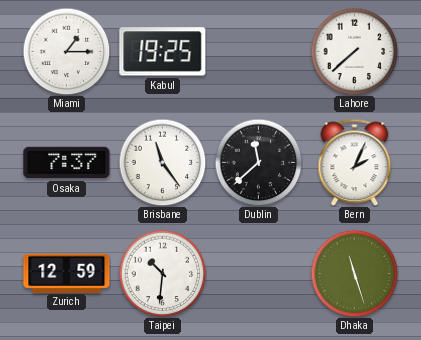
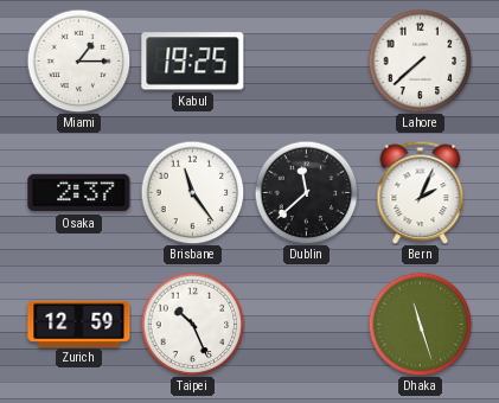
Osaka: 7:37 -> 2:37
Taipei: 10:31 -> 10:26
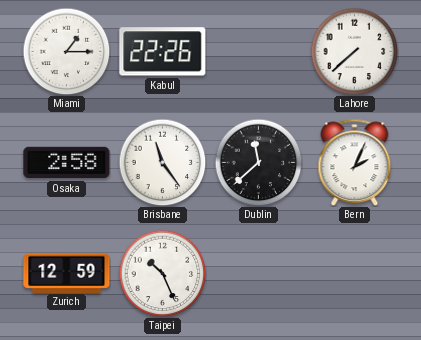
Kabul: 19:25 -> 22:26
Osaka: 2:37 -> 2:58
Dhaka: 11:27 -> none
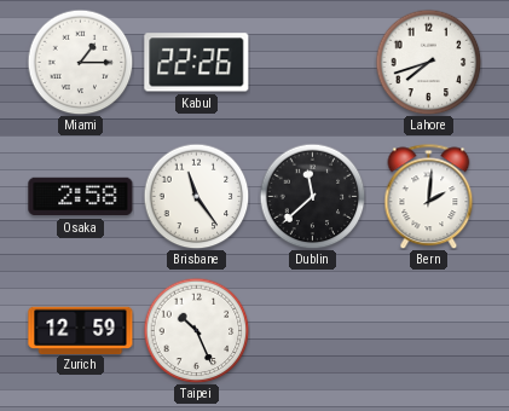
Lahore: 7:38 -> 7:42
Bern: 2:04 -> 2:01
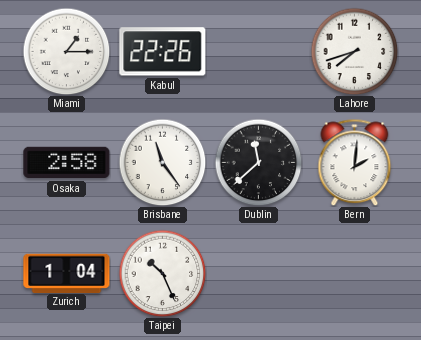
Zurich: 12:59 -> 1:04
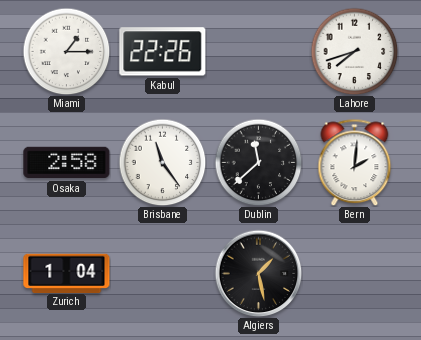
Taipei: 10:26 -> none
Algiers: none -> 1:28
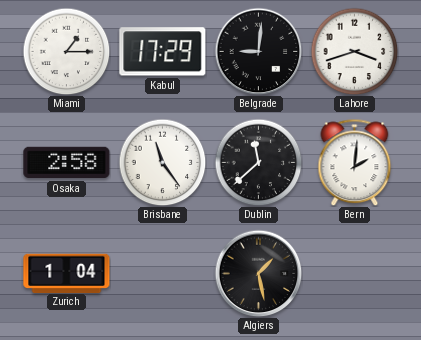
Kabul: 22:26 -> 17:29
Belgrade: none -> 9:01
Lahore: 7:42 -> 3:42
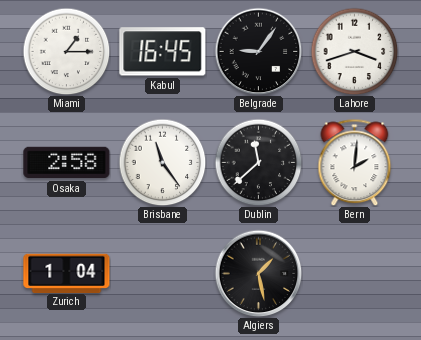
Kabul: 17:29 -> 16:45
Belgrade: 9:01 -> 9:06
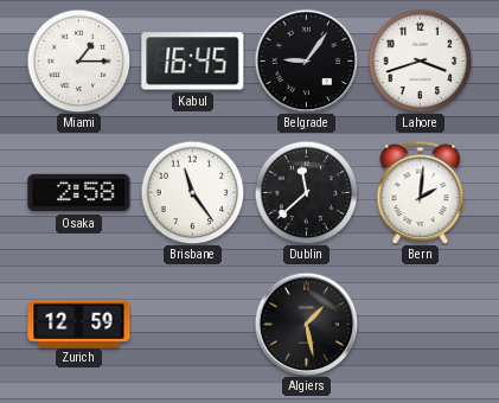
Zurich: 1:04 -> 12:59
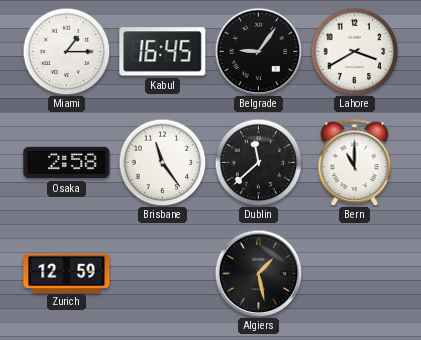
Lahore: 3:42 -> 3:40
Bern: 2:01 -> 11:00
